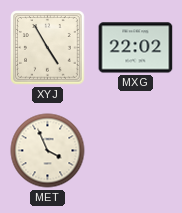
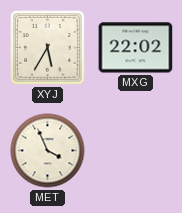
XYJ: 4:55 -> 5:35
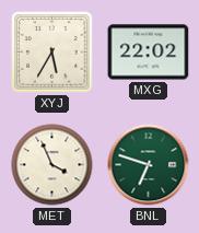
BNL: none -> 6:48
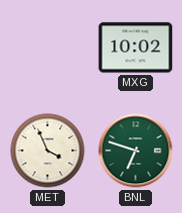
XYJ: 5:35 -> none
MXG: 22:02 -> 10:02
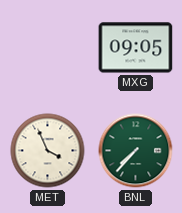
MXG: 10:02 -> 09:05
BNL: 6:48 -> 7:37
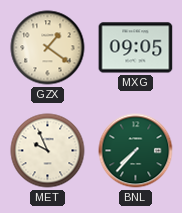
GZX: none -> 1:21
MET: 3:56 -> 9:56
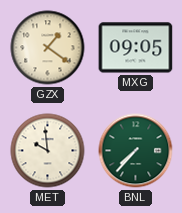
MET: 9:56 -> 9:59
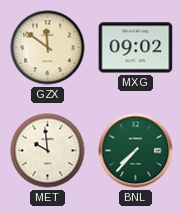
GZX: 1:21 -> 11:51
MXG: 09:05 -> 09:02
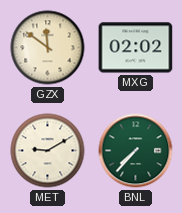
MXG: 09:02 -> 02:02
MET: 9:59 -> 9:10
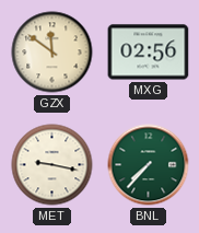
MXG: 02:02 -> 02:56
MET: 9:10 -> 9:17
